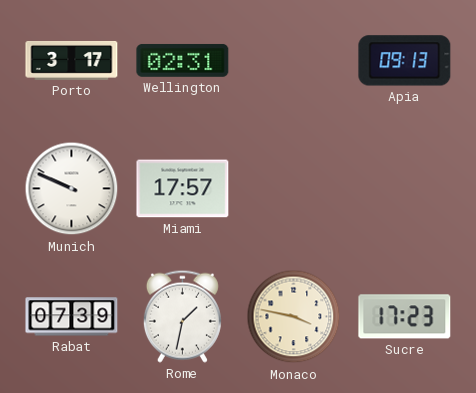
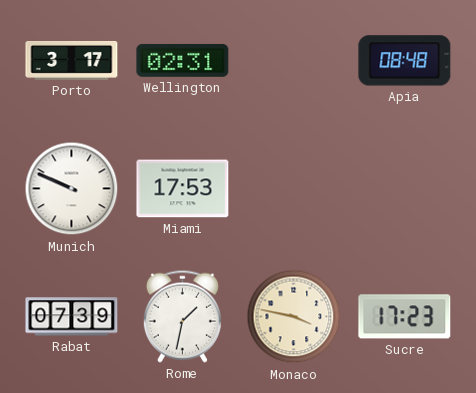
Apia: 09:13 -> 08:48
Miami: 17:57 -> 17:53
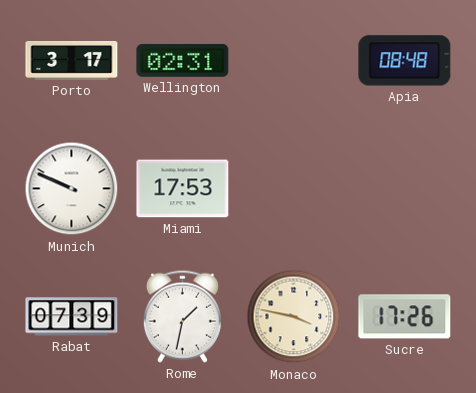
Sucre: 17:23 -> 17:26
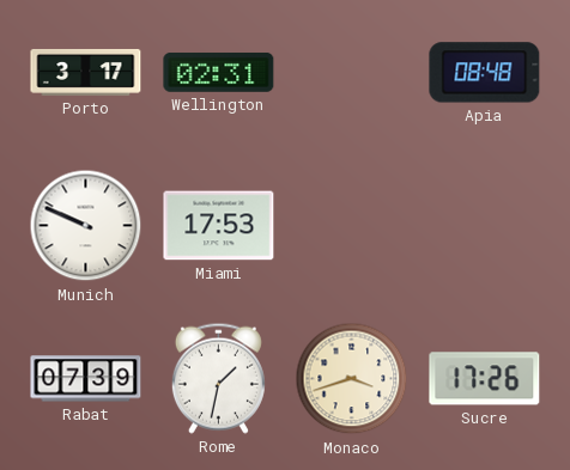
Monaco: 3:47 -> 3:42
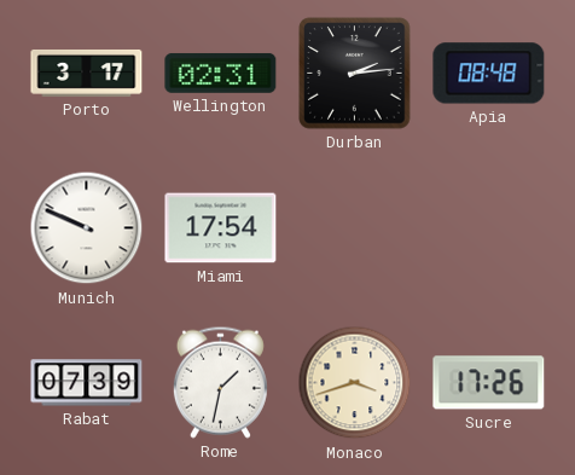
Durban: none -> 2:14
Miami: 17:53 -> 17:54
